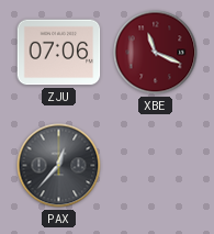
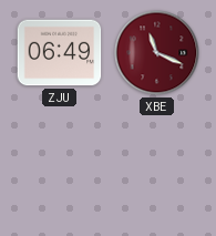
ZJU: 07:06 -> 06:49
PAX: 12:37 -> none
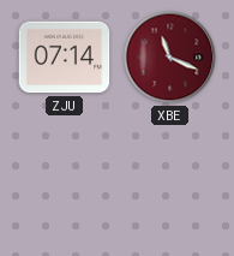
ZJU: 06:49 -> 07:14
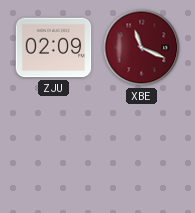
ZJU: 07:14 -> 02:09
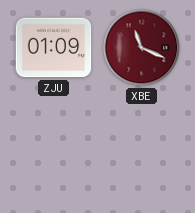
ZJU: 02:09 -> 01:09
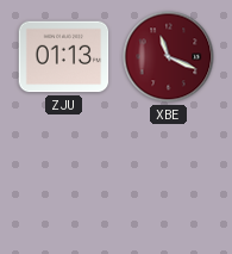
ZJU: 01:09 -> 01:13
